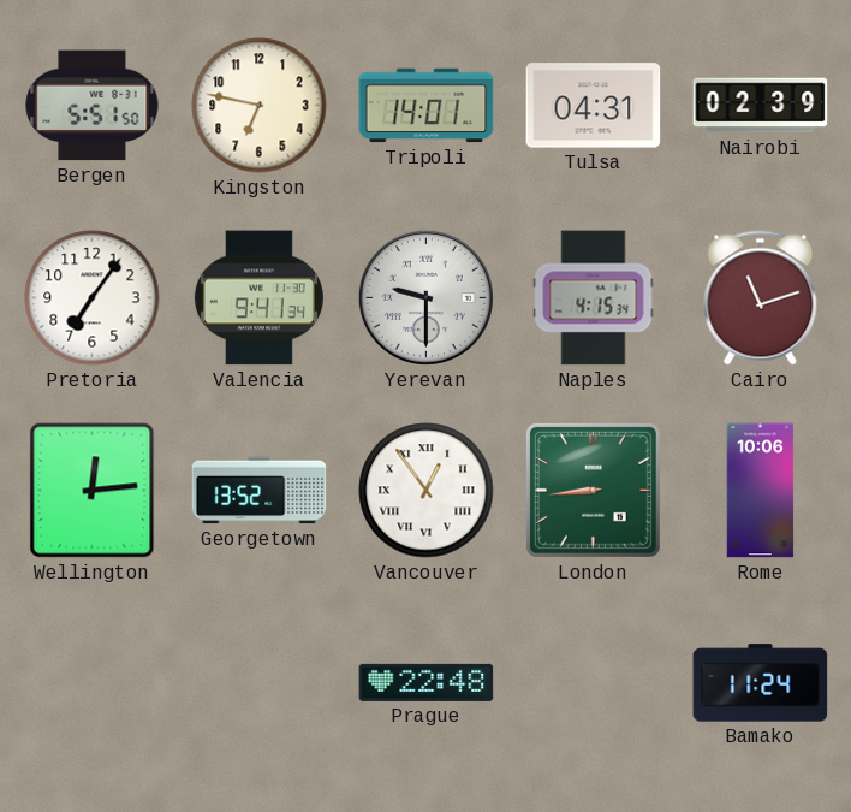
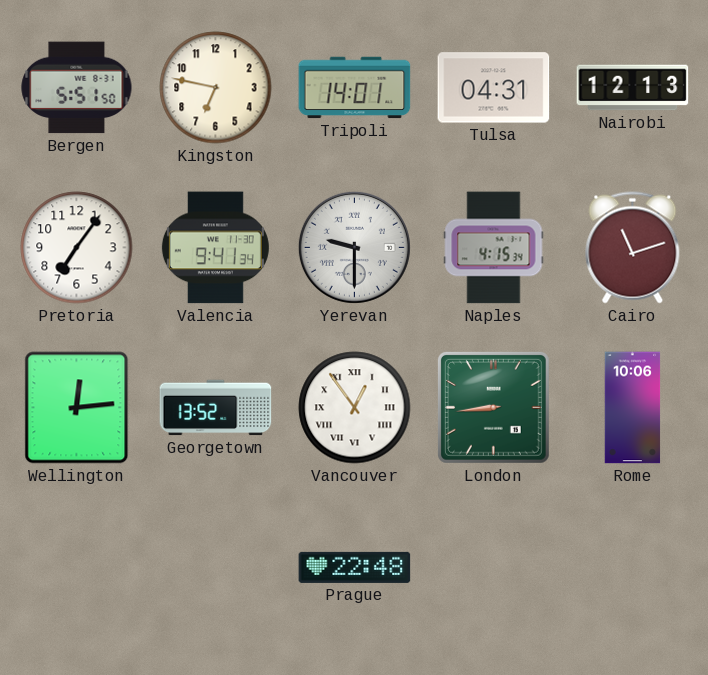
Nairobi: 02:39 -> 12:13
Bamako: 11:24 -> none
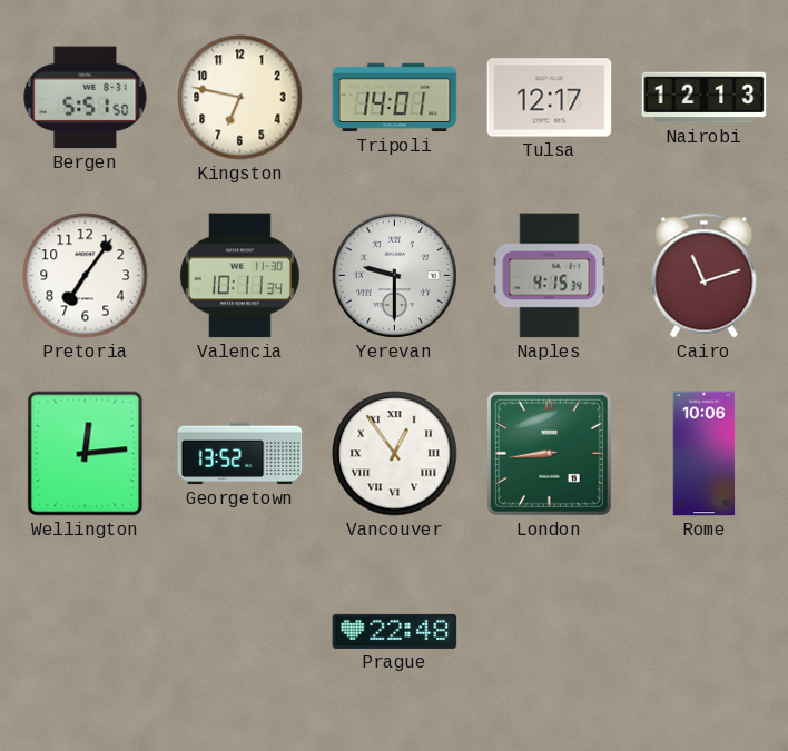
Tulsa: 04:31 -> 12:17
Valencia: 9:41 -> 10:11
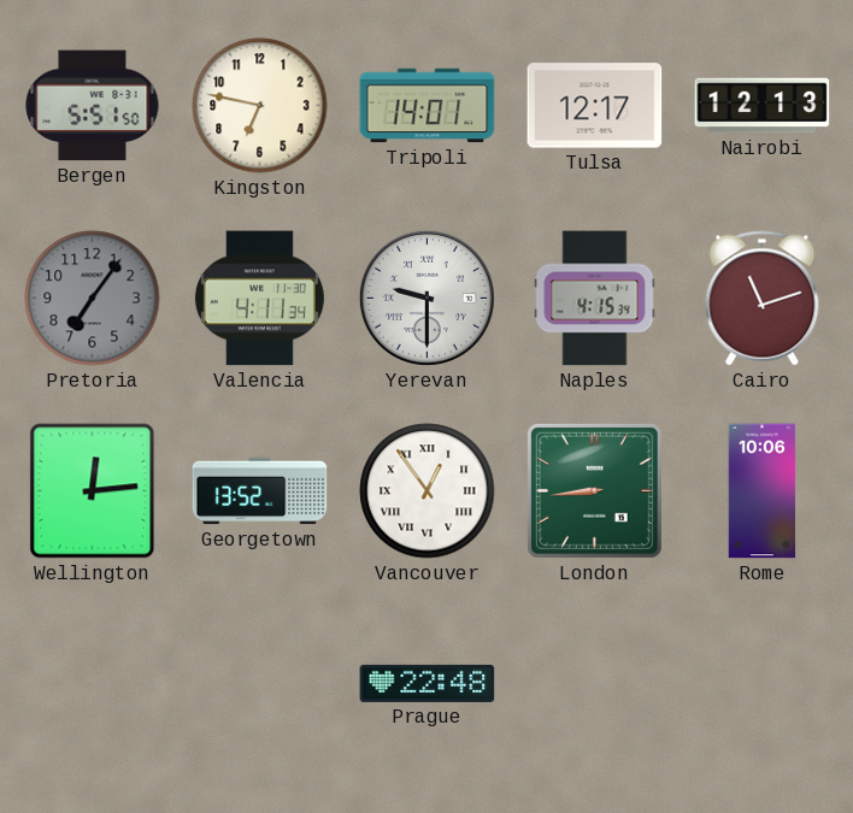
Pretoria dial: white -> grey
Valencia: 10:11 -> 4:11
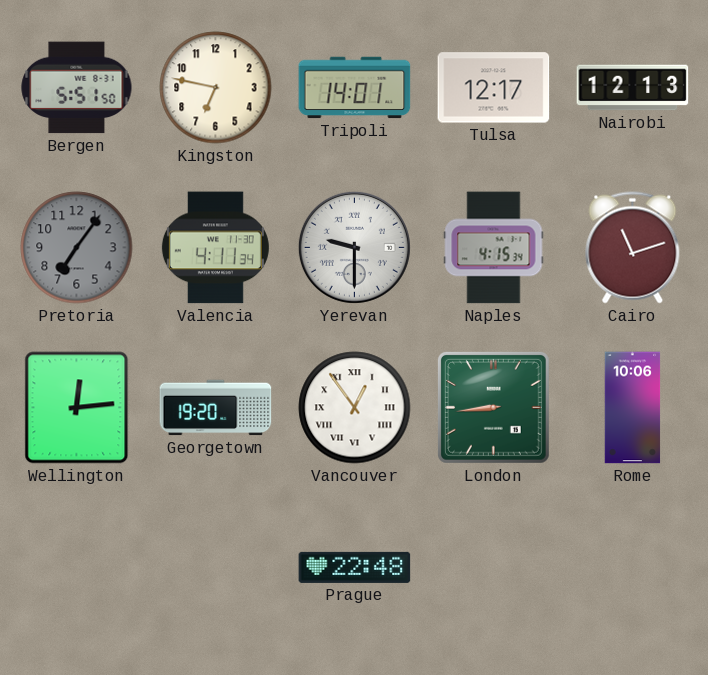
Georgetown: 13:52 -> 19:20
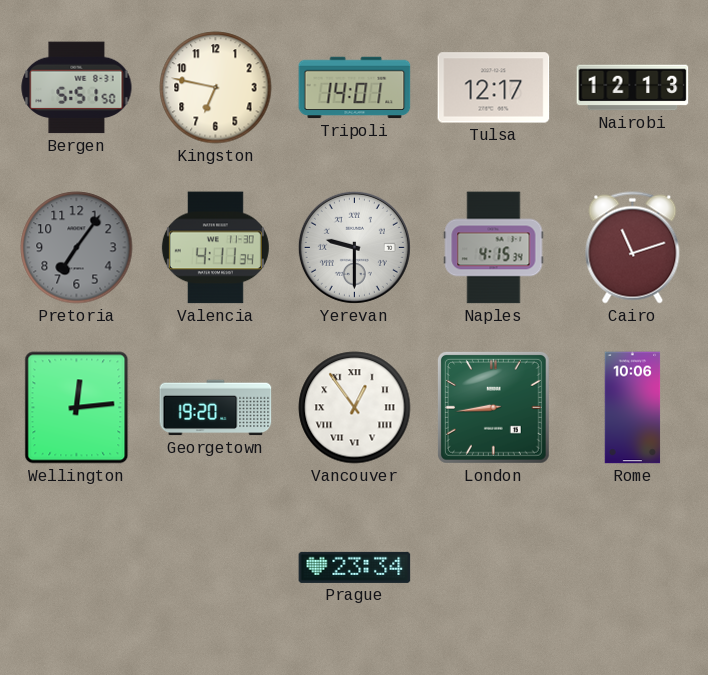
Prague: 22:48 -> 23:34
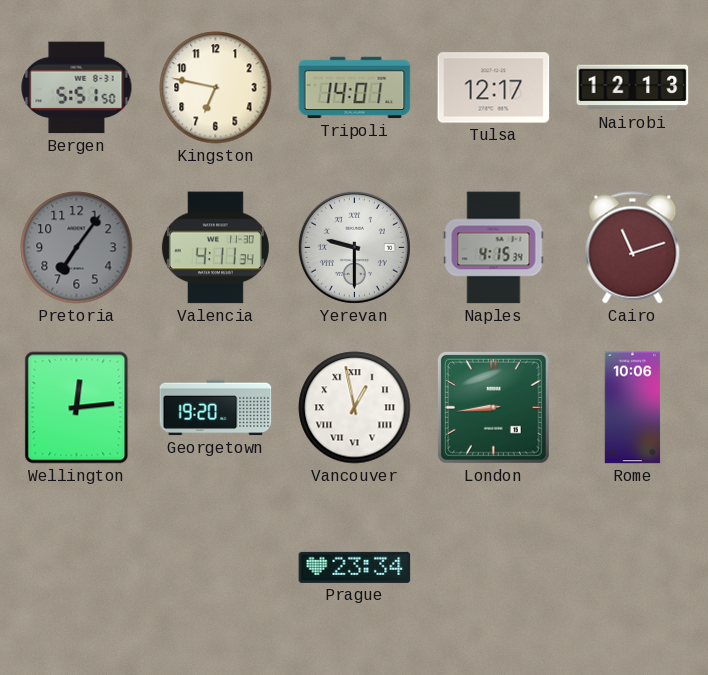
Vancouver: 12:54 -> 12:58
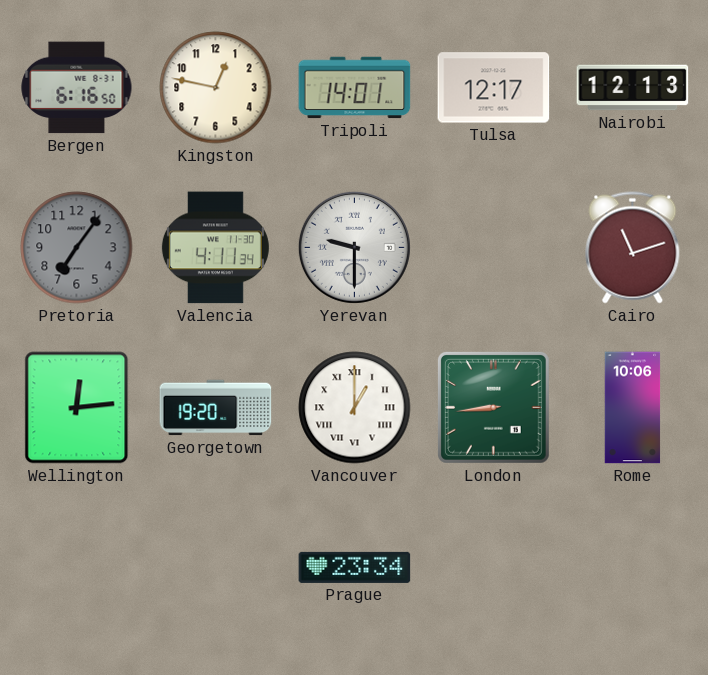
Bergen: 5:51 -> 6:16
Kingston: 6:47 -> 12:47
Naples: 4:15 -> none
Vancouver: 12:58 -> 1:00
